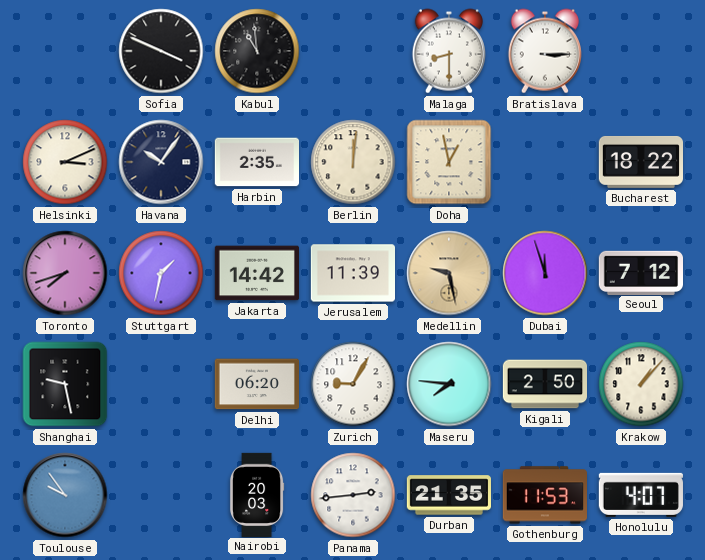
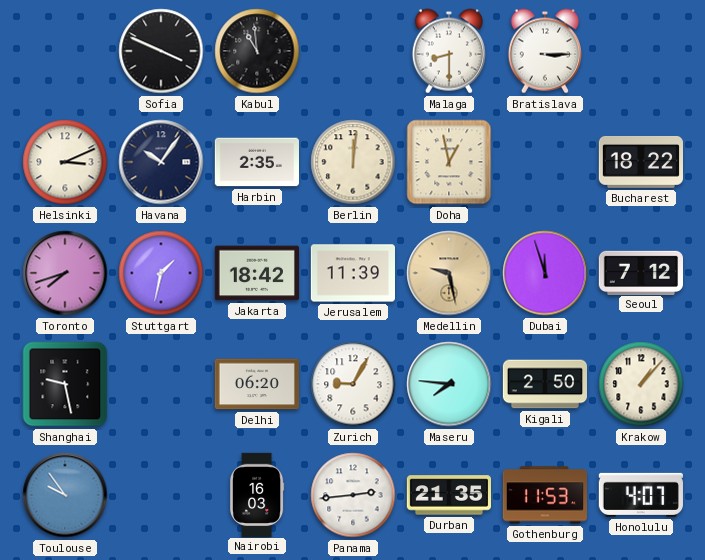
Jakarta: 14:42 -> 18:42
Nairobi: 20:03 -> 16:03
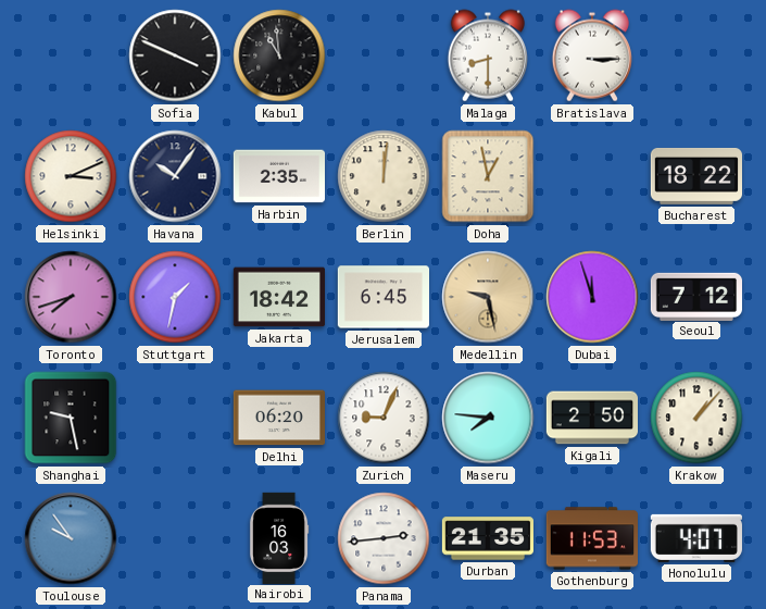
Jerusalem: 11:39 -> 6:45
Zurich: 9:05 -> 9:04
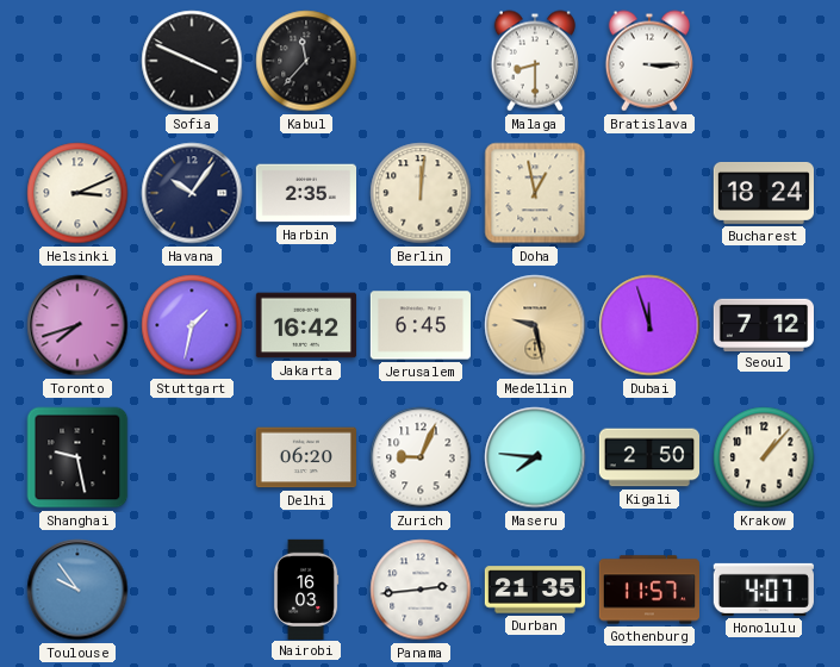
Kabul: 10:59 -> 11:37
Bucharest: 18:22 -> 18:24
Jakarta: 18:42 -> 16:42
Gothenburg: 11:53 -> 11:57
